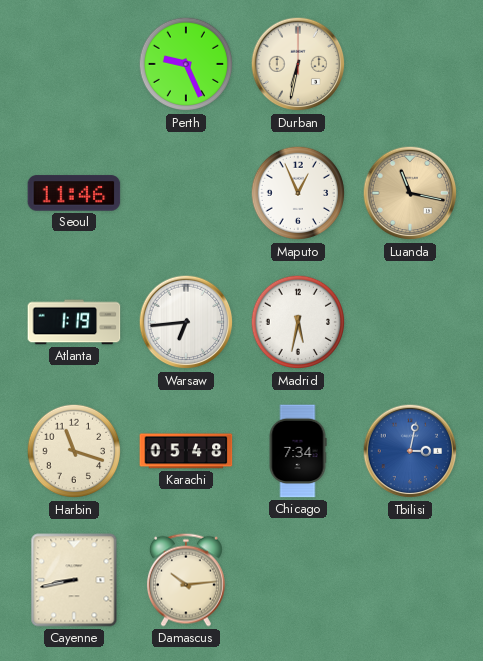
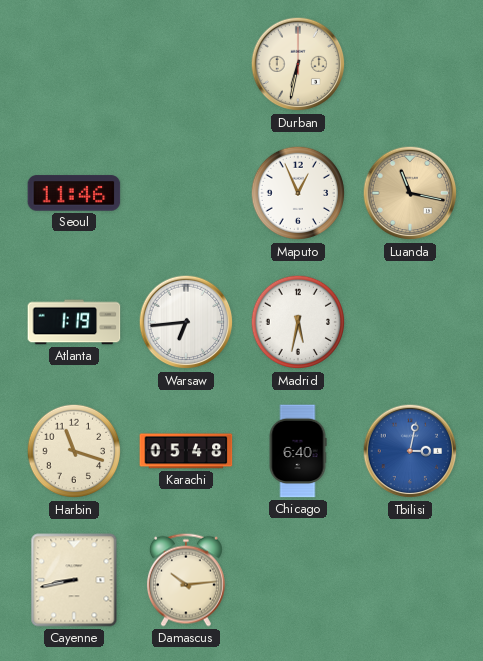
Perth: 9:26 -> none
Chicago: 7:34 -> 6:40
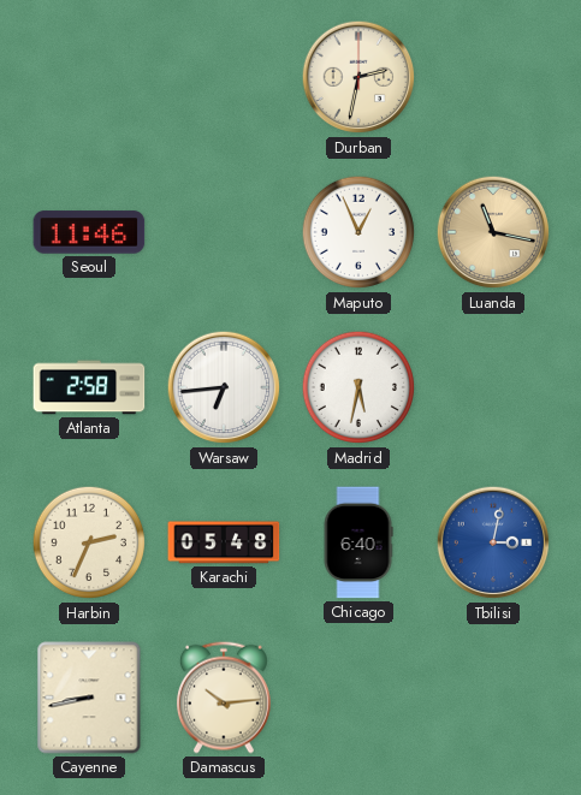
Durban: 6:32 -> 2:32
Atlanta: 1:19 -> 2:58
Harbin: 11:18 -> 2:34
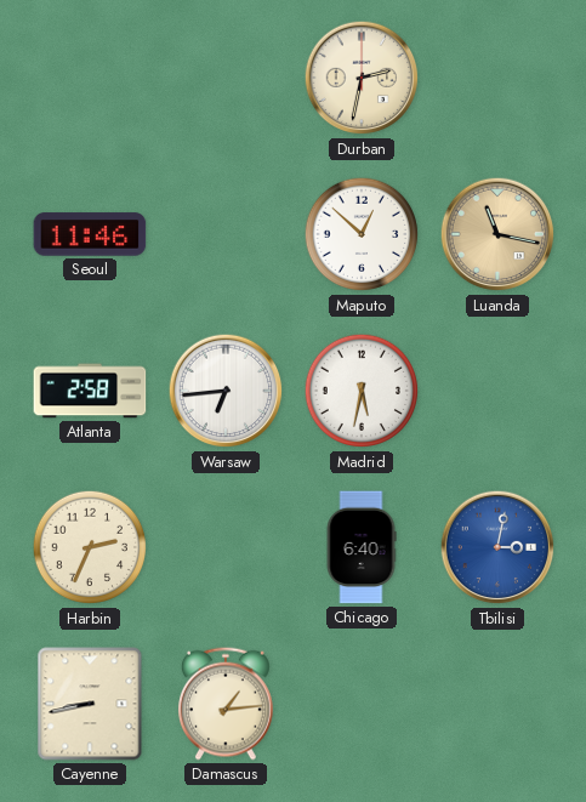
Maputo: 12:56 -> 12:52
Karachi: 05:48 -> none
Damascus: 10:14 -> 1:14
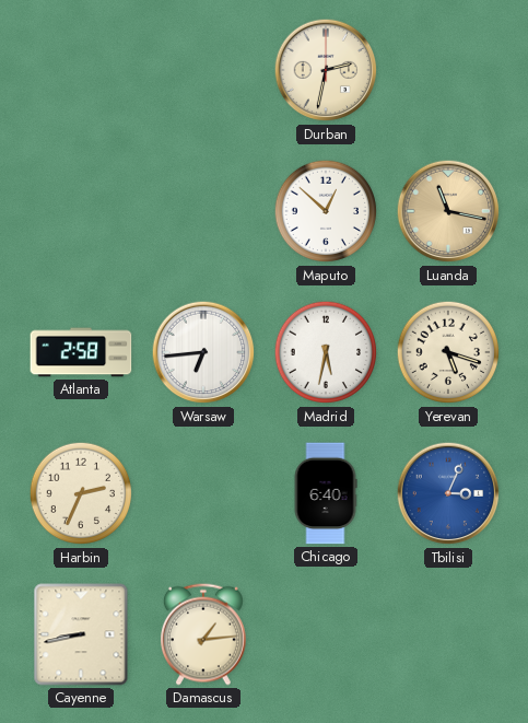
Seoul: 11:46 -> none
Yerevan: none -> 5:18
Tbilisi: 3:02 -> 3:04
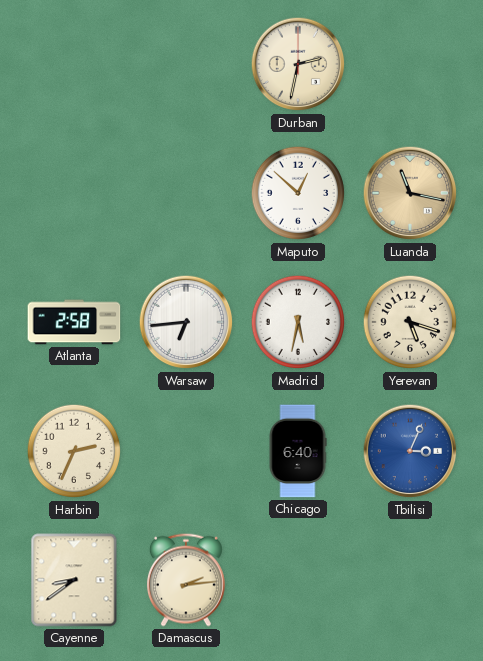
Cayenne: 8:43 -> 8:39
Damascus: 1:14 -> 2:14
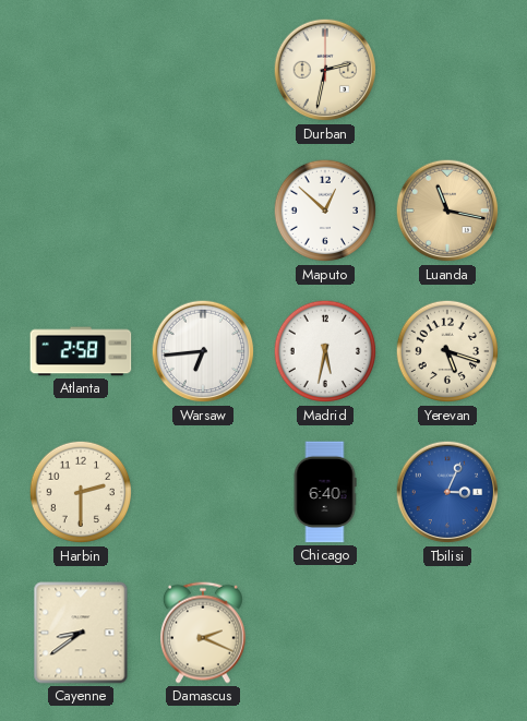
Harbin: 2:34 -> 2:30
Damascus: 2:14 -> 2:19
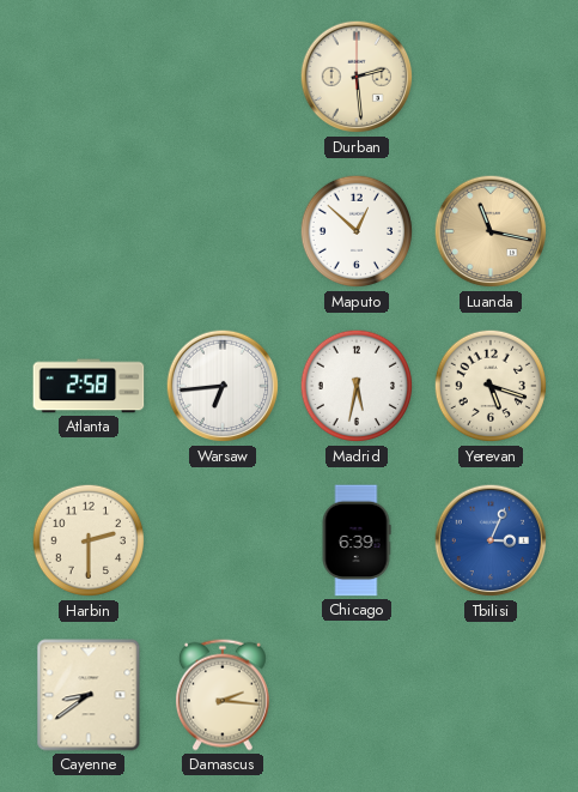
Durban: 2:32 -> 2:29
Chicago: 6:40 -> 6:39
Damascus: 2:19 -> 2:16
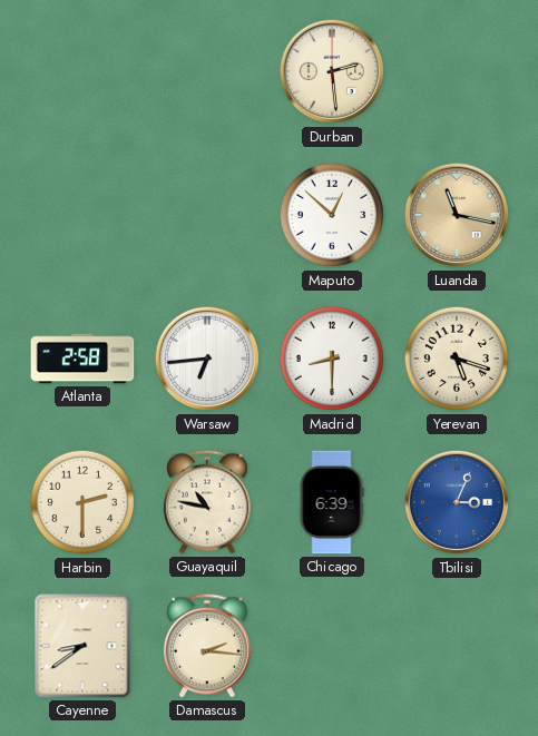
Madrid: 5:32 -> 8:30
Guayaquil: none -> 10:47
